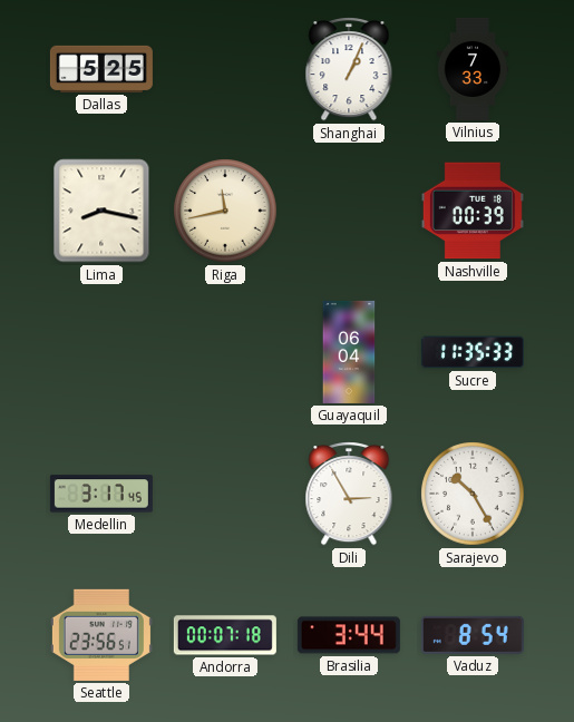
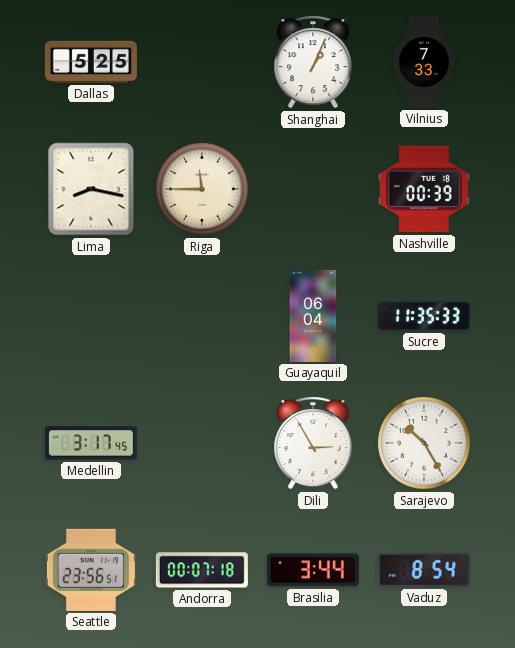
Riga: 11:43 -> 11:45
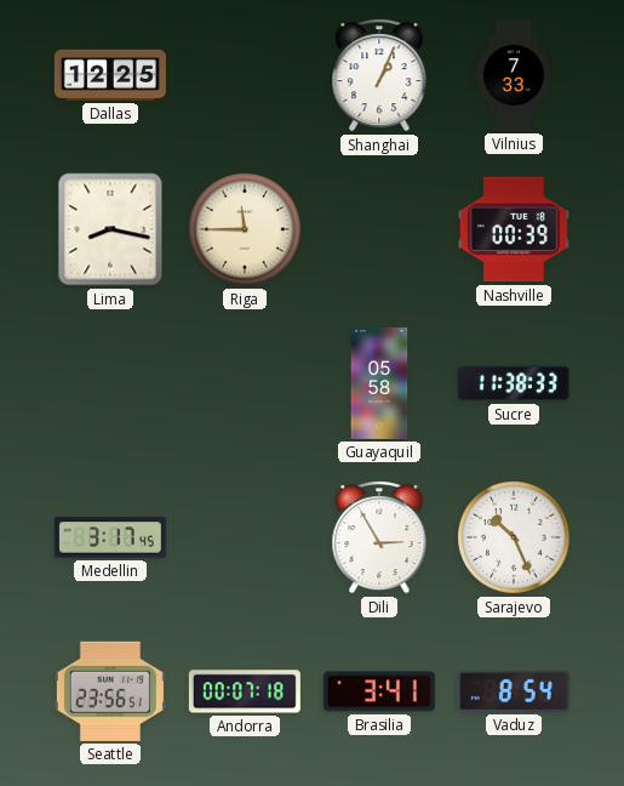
Dallas: 5:25 -> 12:25
Guayaquil: 06:04 -> 05:58
Sucre: 11:35 -> 11:38
Sarajevo: 10:25 -> 10:26
Brasilia: 3:44 -> 3:41
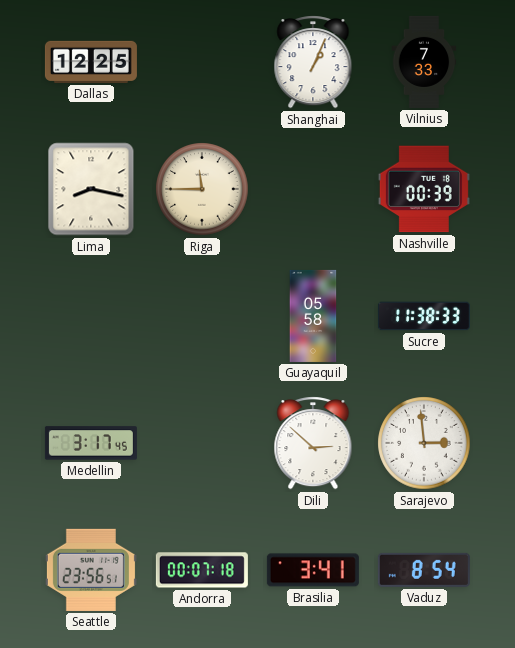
Dili: 2:55 -> 2:52
Sarajevo: 10:26 -> 2:59
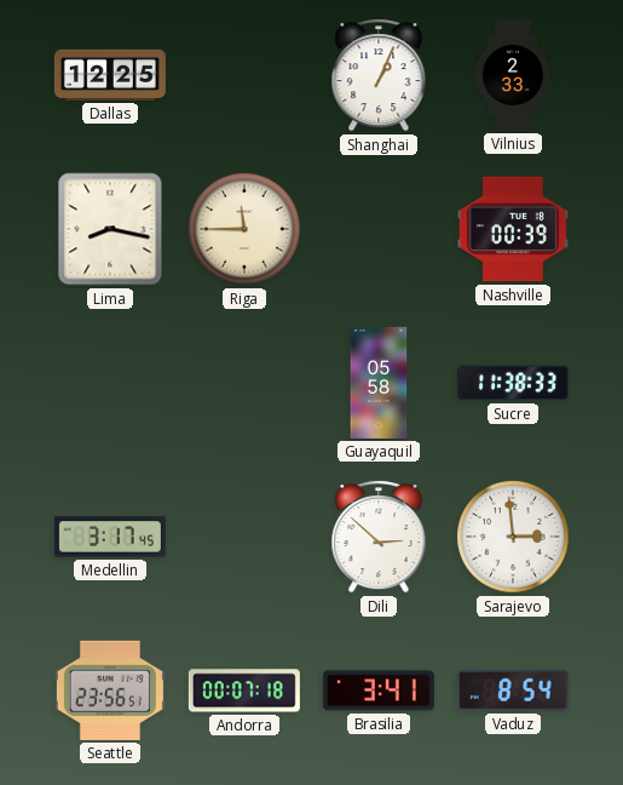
Vilnius: 7:33 -> 2:33
